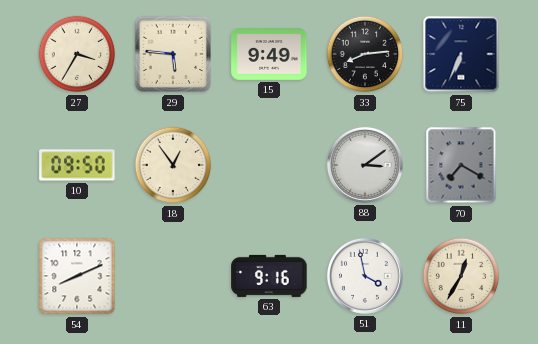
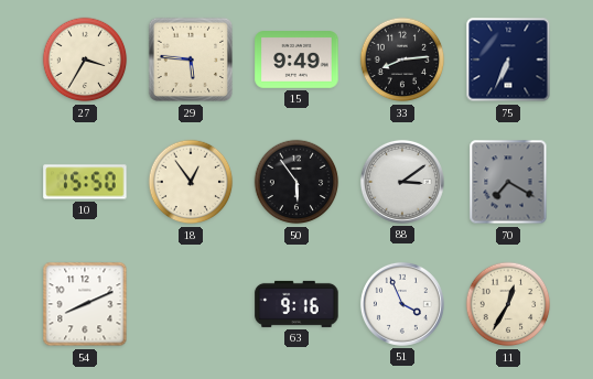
10: 09:50 -> 15:50
50: none -> 5:54
51: 3:58 -> 3:56
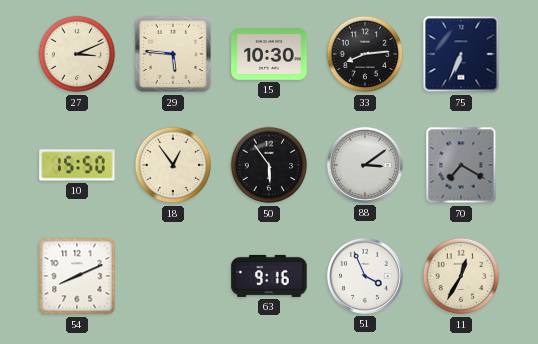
27: 3:35 -> 3:11
15: 9:49 -> 10:30
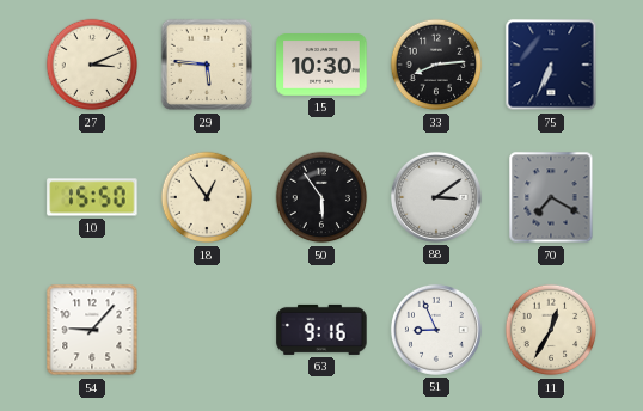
54: 8:11 -> 9:07
51: 3:56 -> 8:56
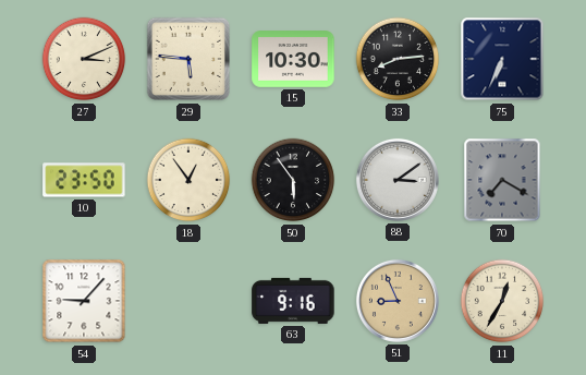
10: 15:50 -> 23:50
51 dial: white -> champagne
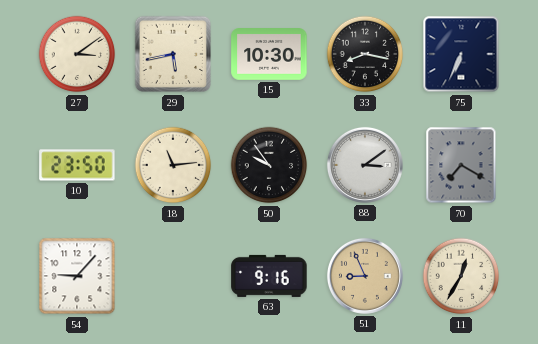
27: 3:11 -> 3:09
29: 5:46 -> 5:43
33: 8:14 -> 8:17
18: 12:54 -> 11:14
50: 5:54 -> 9:54
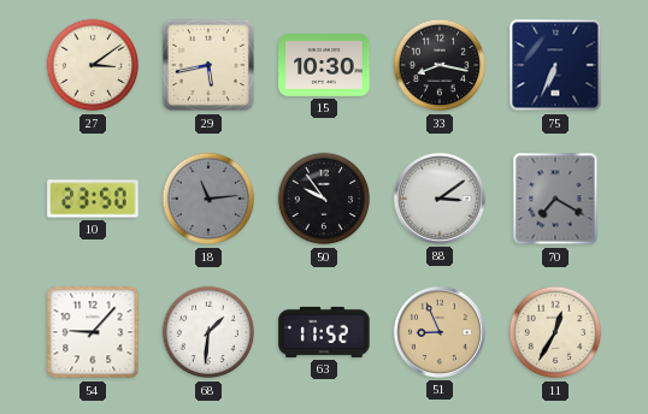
18 dial: cream -> grey
68: none -> 1:31
63: 9:16 -> 11:52
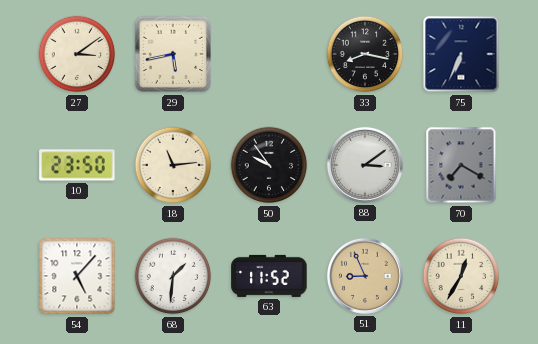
15: 10:30 -> none
18 dial: grey -> cream
54: 9:07 -> 5:07
